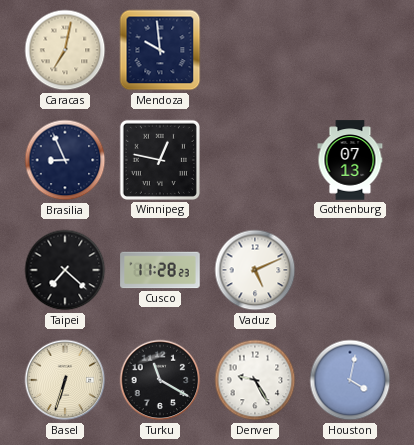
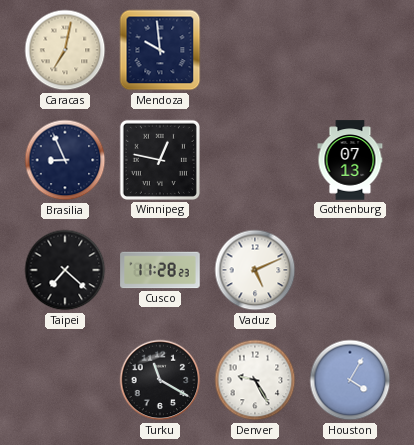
Basel: 6:33 -> none
Houston: 4:02 -> 4:05
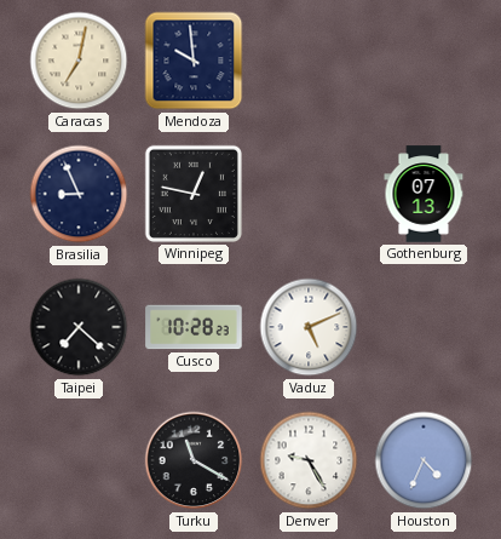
Cusco: 11:28 -> 10:28
Houston: 4:05 -> 4:34
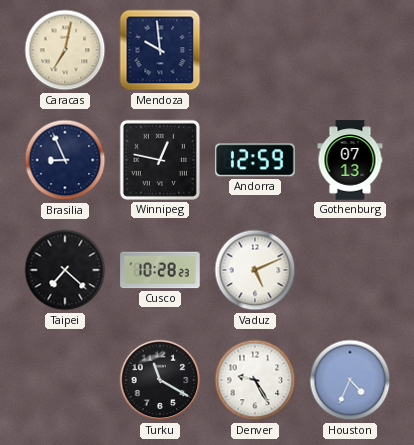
Andorra: none -> 12:59
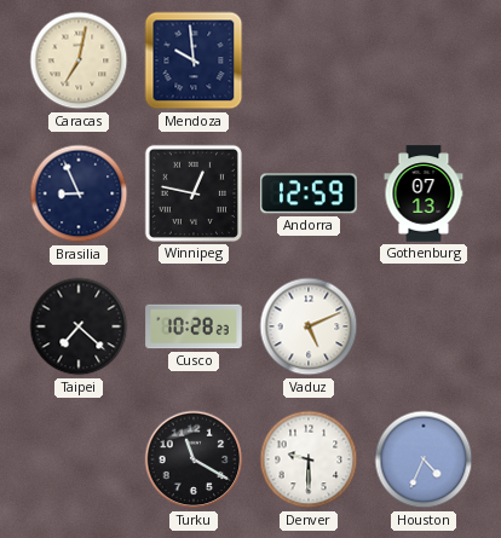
Denver: 9:25 -> 9:30
